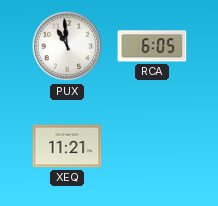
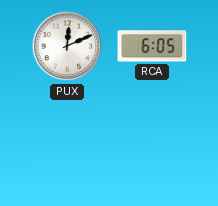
PUX: 10:59 -> 12:11
XEQ: 11:21 -> none
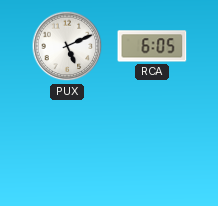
PUX: 12:11 -> 5:11
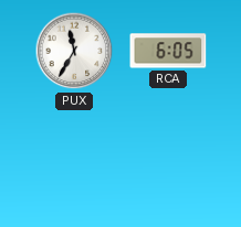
PUX: 5:11 -> 11:35
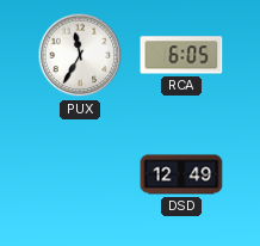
DSD: none -> 12:49
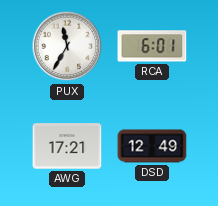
RCA: 6:05 -> 6:01
AWG: none -> 17:21
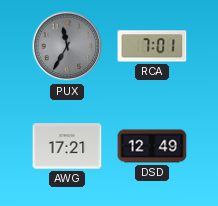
PUX dial: white -> grey
RCA: 6:01 -> 7:01
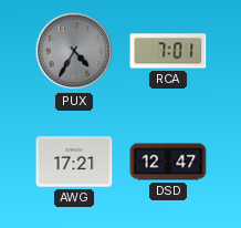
PUX: 11:35 -> 4:35
DSD: 12:49 -> 12:47
